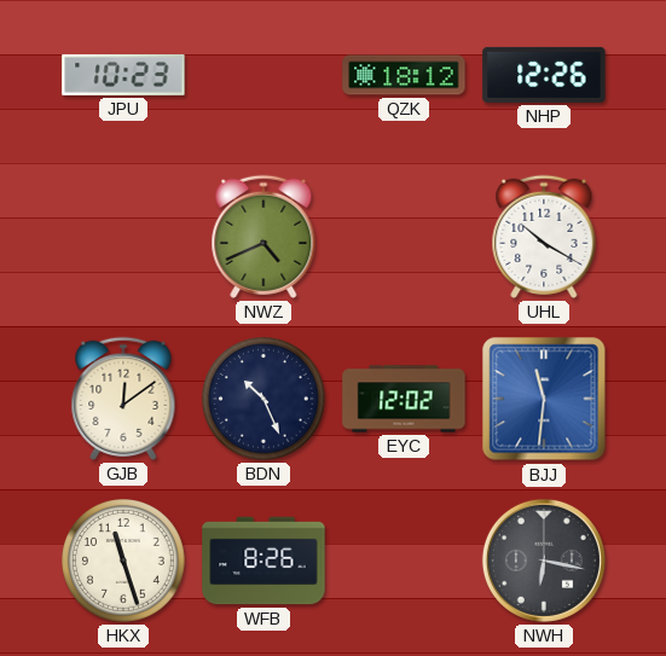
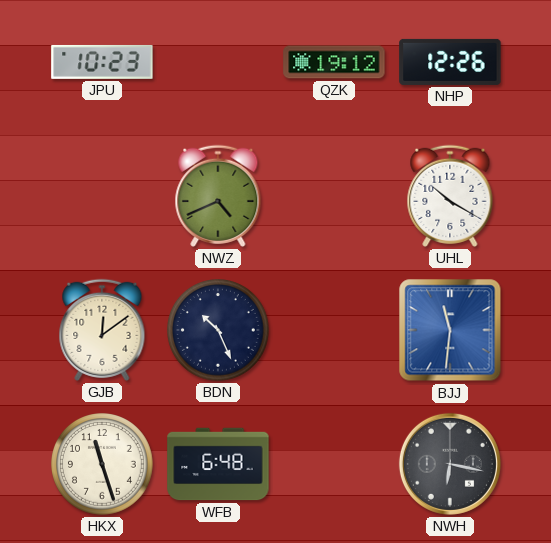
QZK: 18:12 -> 19:12
EYC: 12:02 -> none
WFB: 8:26 -> 6:48
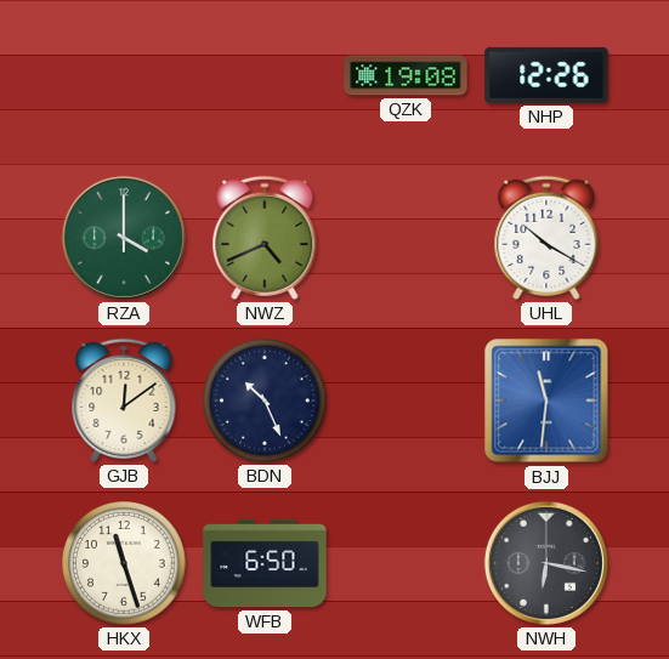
JPU: 10:23 -> none
QZK: 19:12 -> 19:08
RZA: none -> 4:00
WFB: 6:48 -> 6:50
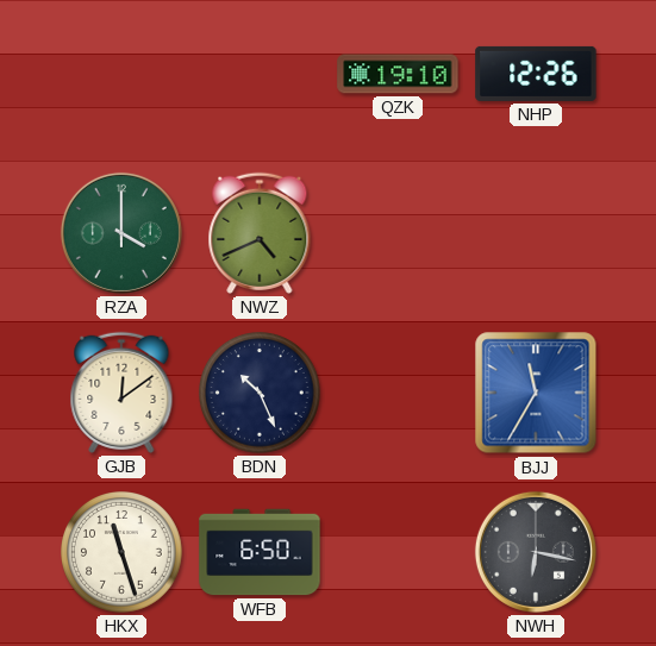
QZK: 19:08 -> 19:10
UHL: 10:20 -> none
BJJ: 11:31 -> 11:35
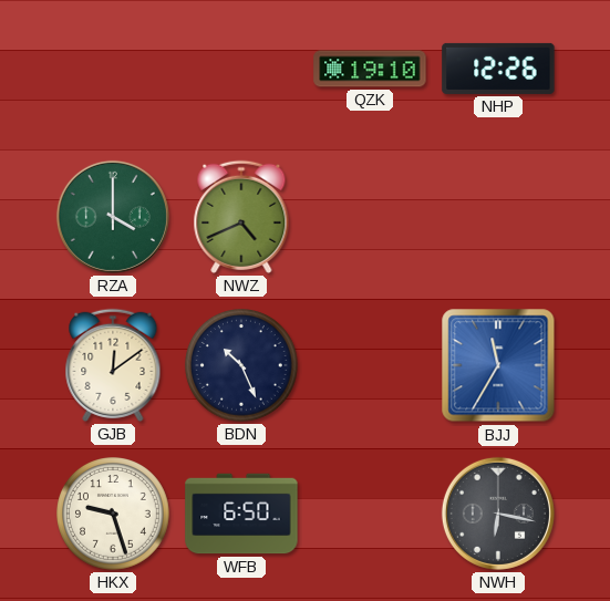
HKX: 11:27 -> 9:27
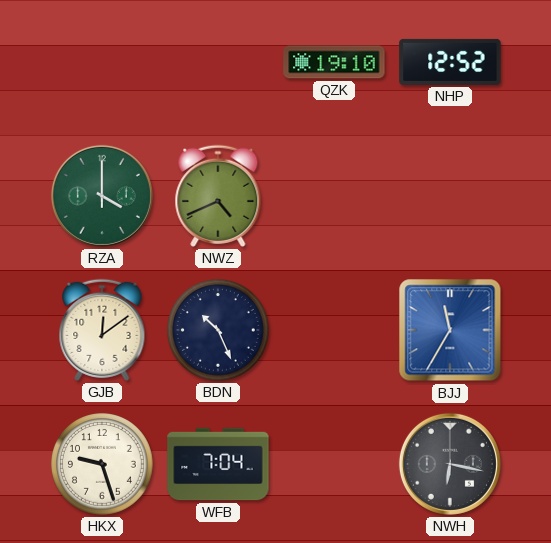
NHP: 12:26 -> 12:52
WFB: 6:50 -> 7:04
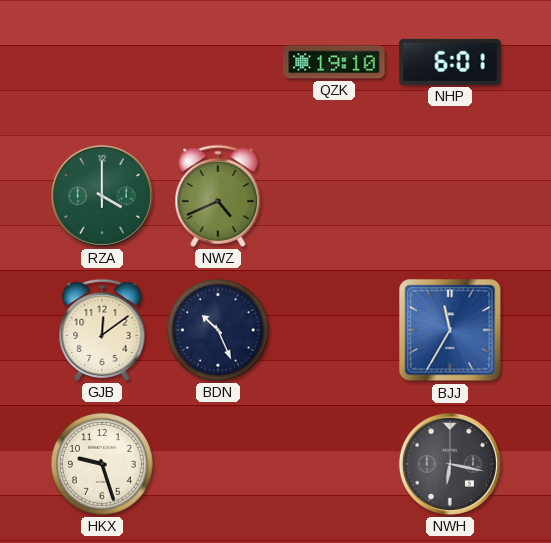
NHP: 12:52 -> 6:01
WFB: 7:04 -> none
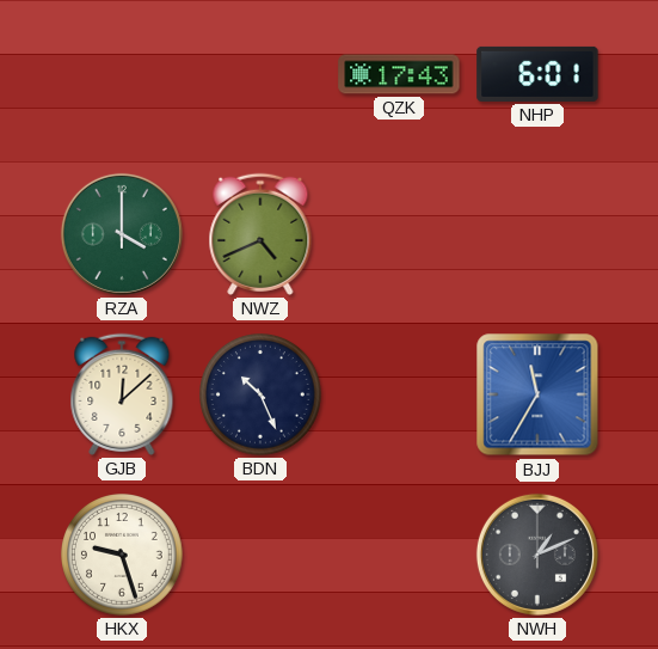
QZK: 19:10 -> 17:43
GJB: 12:09 -> 12:08
NWH: 6:17 -> 1:11
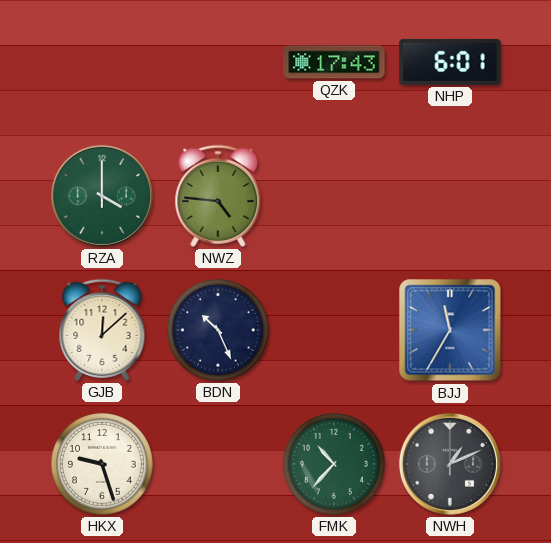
NWZ: 4:41 -> 4:46
FMK: none -> 10:37
